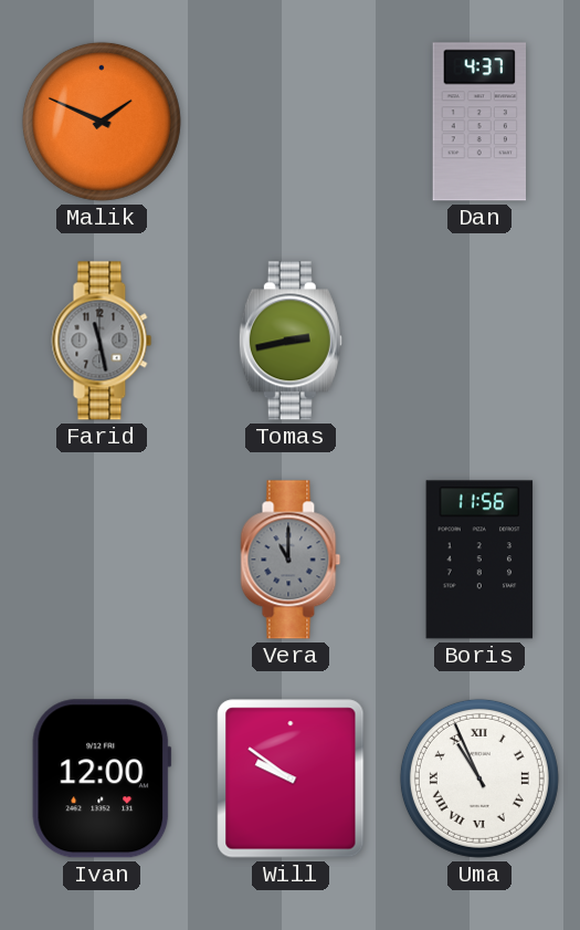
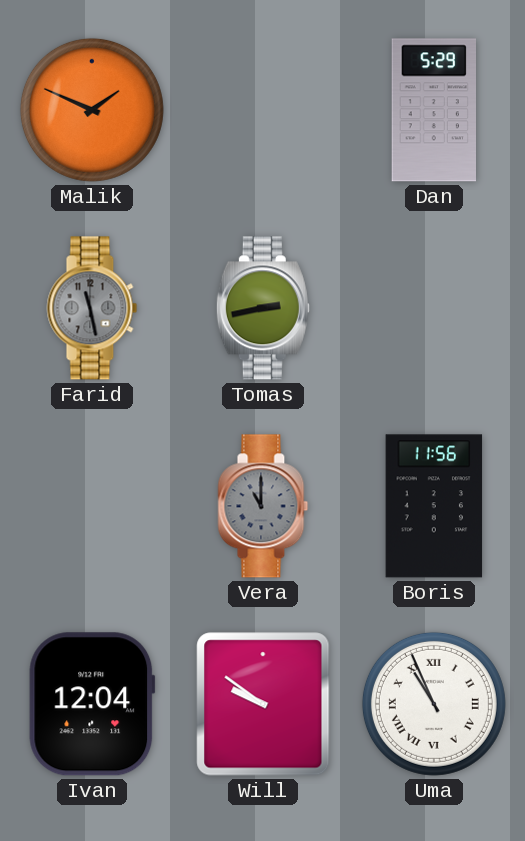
Dan: 4:37 -> 5:29
Ivan: 12:00 -> 12:04
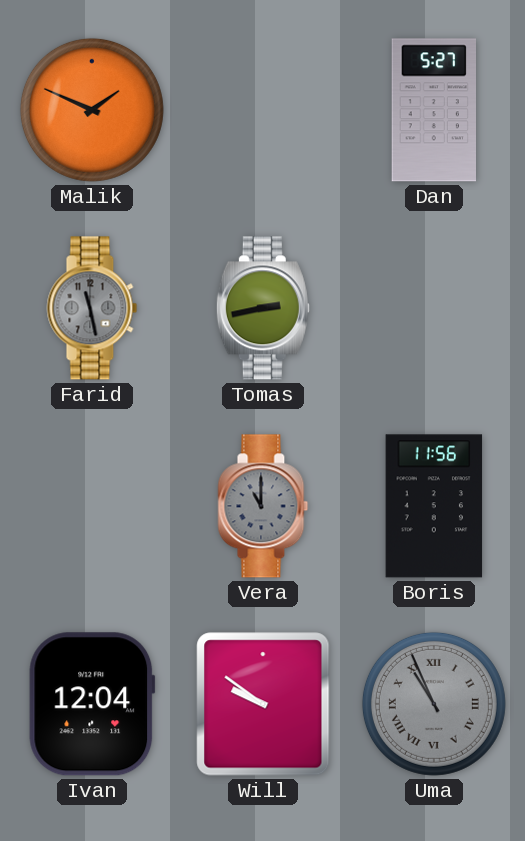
Dan: 5:29 -> 5:27
Uma dial: white -> grey
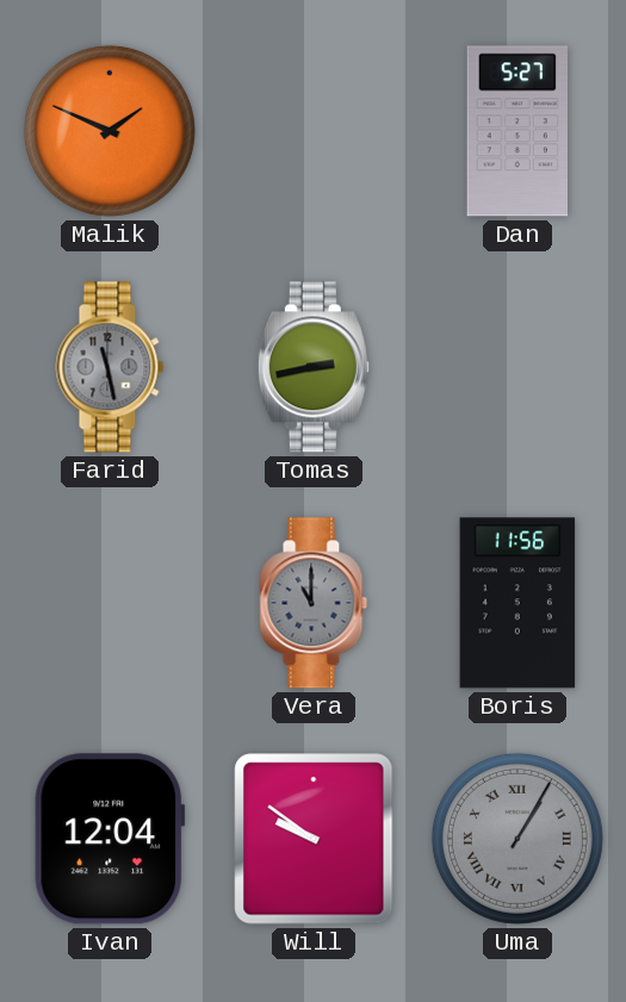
Uma: 10:56 -> 1:05
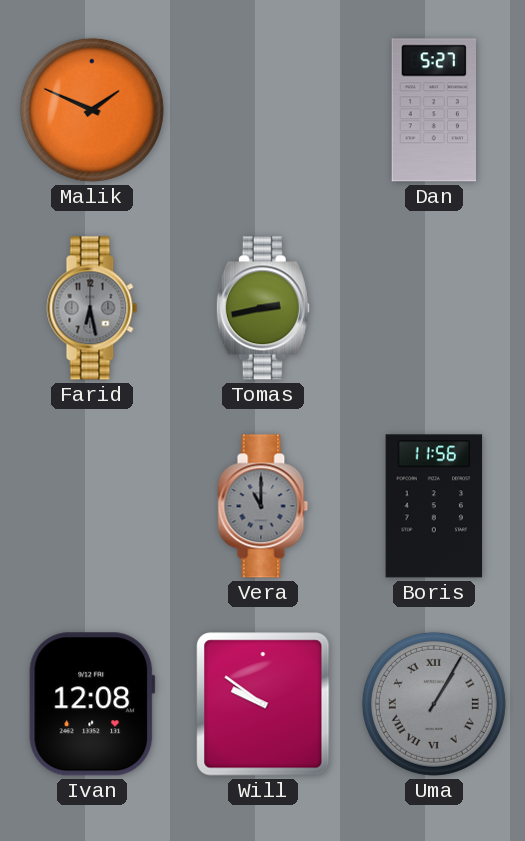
Farid: 11:28 -> 6:28
Ivan: 12:04 -> 12:08
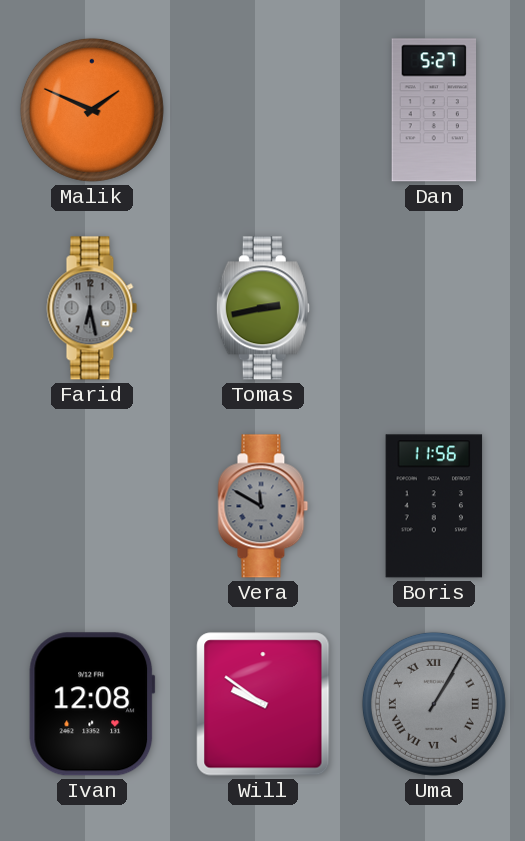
Vera: 11:00 -> 11:50
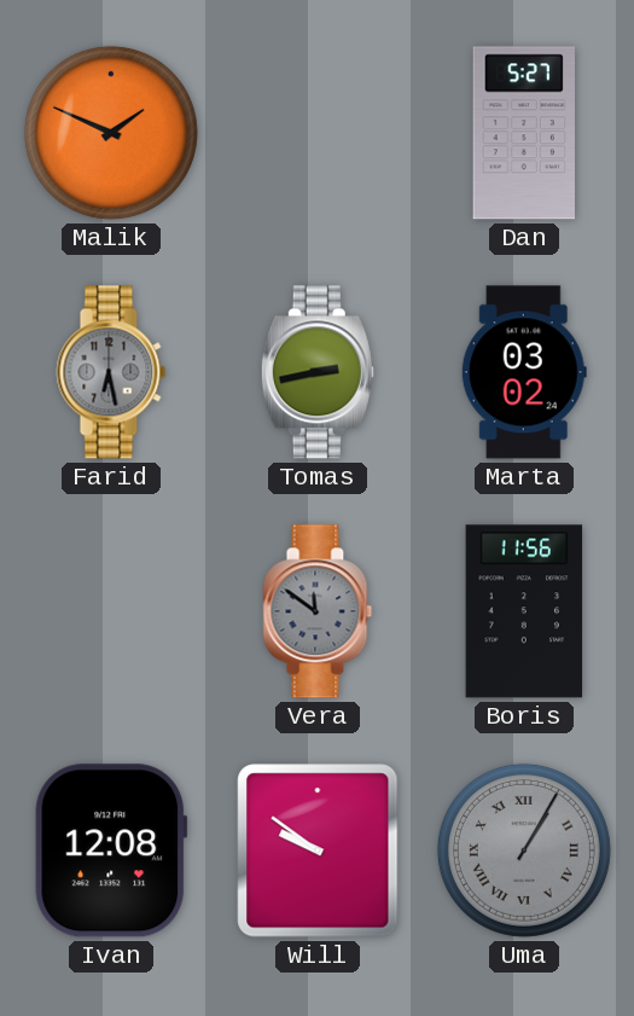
Marta: none -> 03:02
Vera: 11:50 -> 11:51
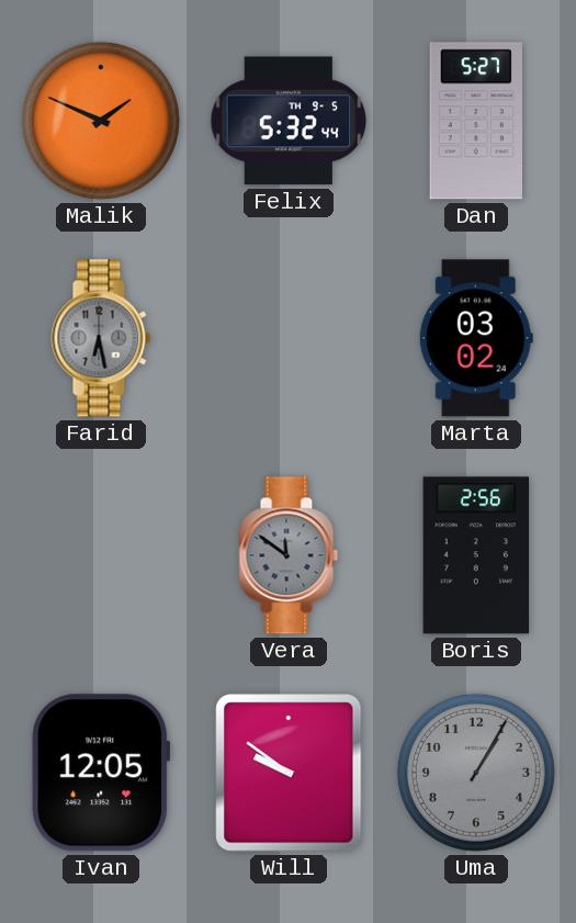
Felix: none -> 5:32
Tomas: 2:43 -> none
Boris: 11:56 -> 2:56
Ivan: 12:08 -> 12:05
Uma numerals: Roman -> Arabic
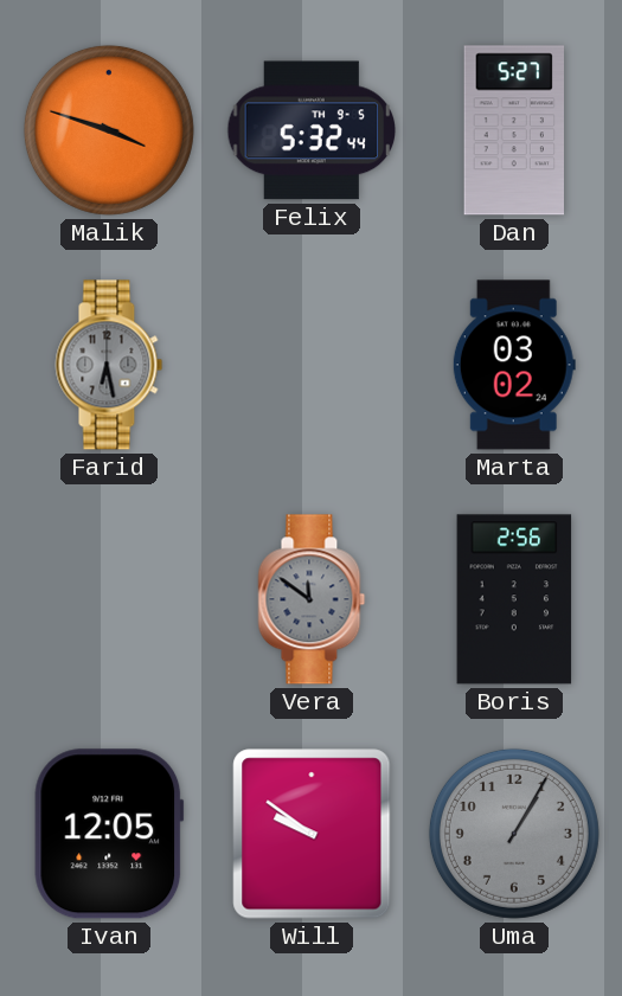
Malik: 1:49 -> 3:48
